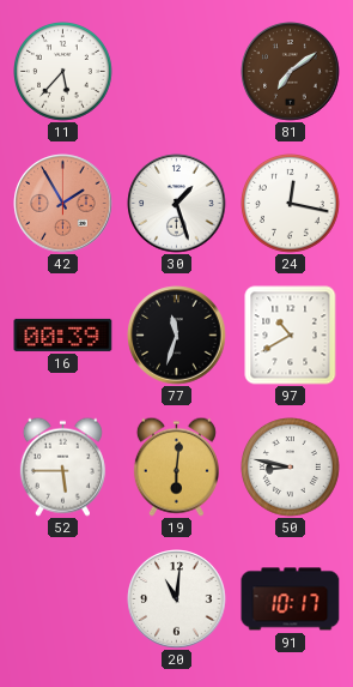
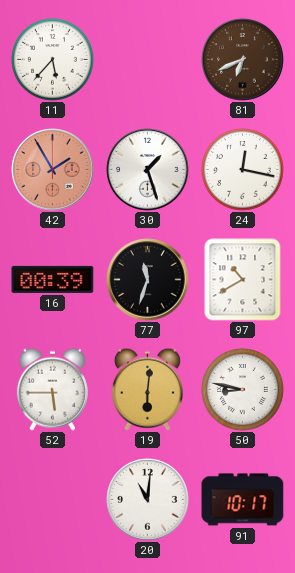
81: 7:09 -> 6:41
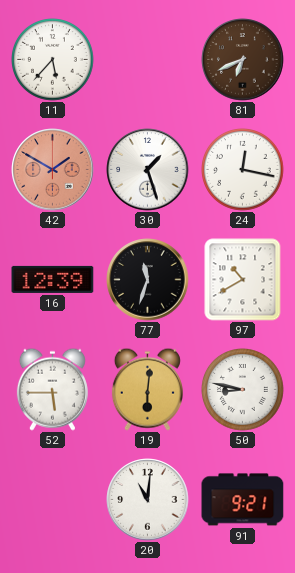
42: 1:55 -> 1:50
16: 00:39 -> 12:39
91: 10:17 -> 9:21
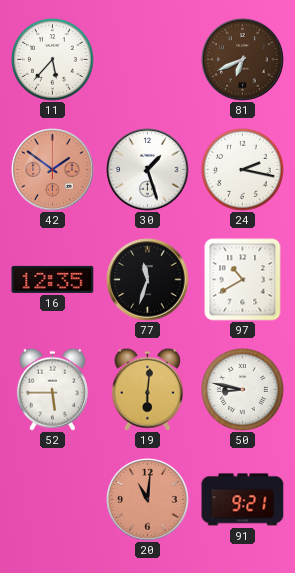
42: 1:50 -> 1:51
24: 12:17 -> 2:17
16: 12:39 -> 12:35
20 dial: white -> salmon
